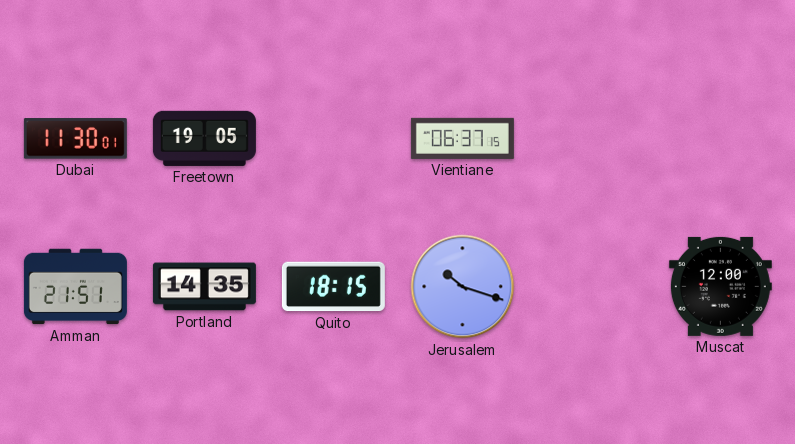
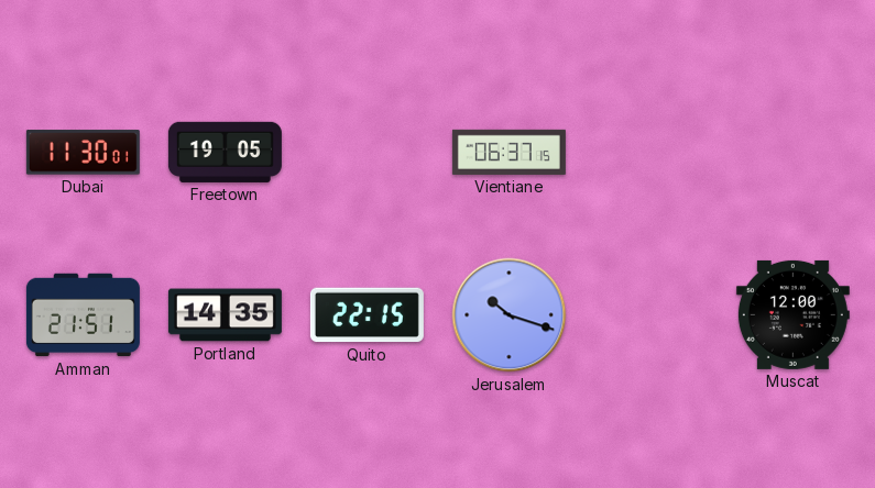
Quito: 18:15 -> 22:15
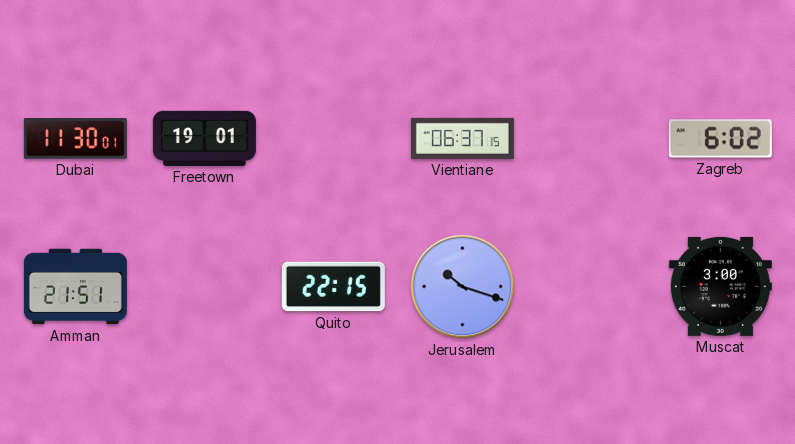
Freetown: 19:05 -> 19:01
Zagreb: none -> 6:02
Portland: 14:35 -> none
Muscat: 12:00 -> 3:00
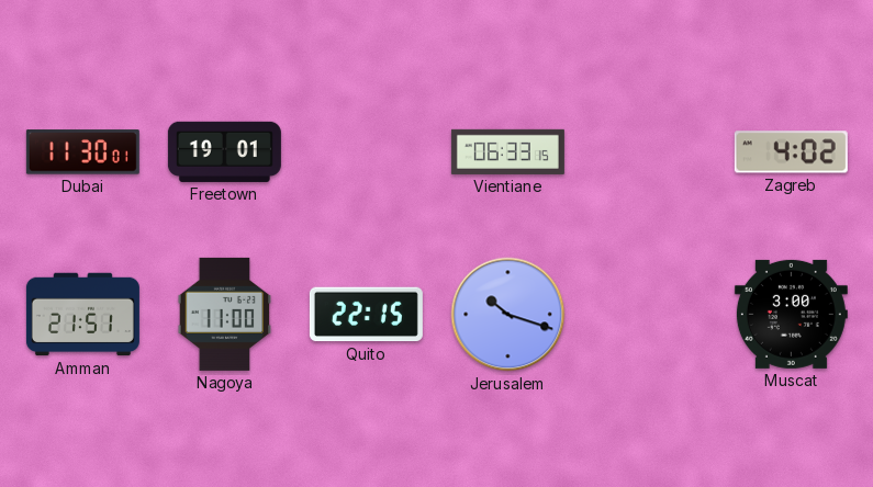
Vientiane: 06:37 -> 06:33
Zagreb: 6:02 -> 4:02
Nagoya: none -> 11:00
